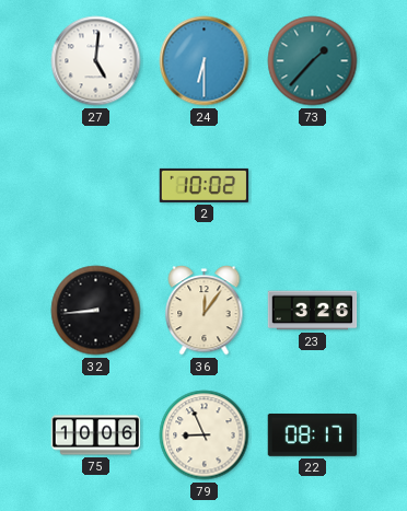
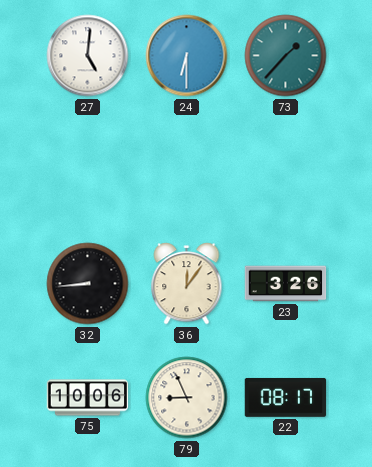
2: 10:02 -> none
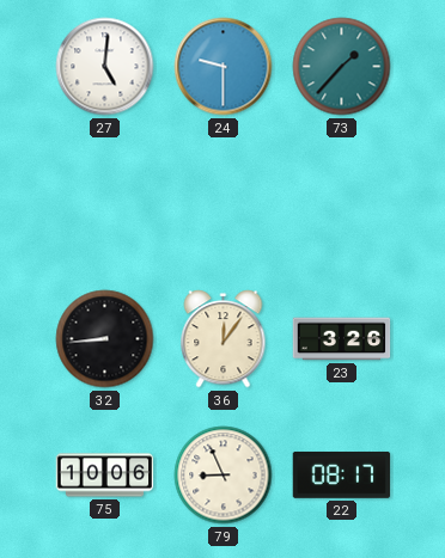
24: 6:30 -> 9:30
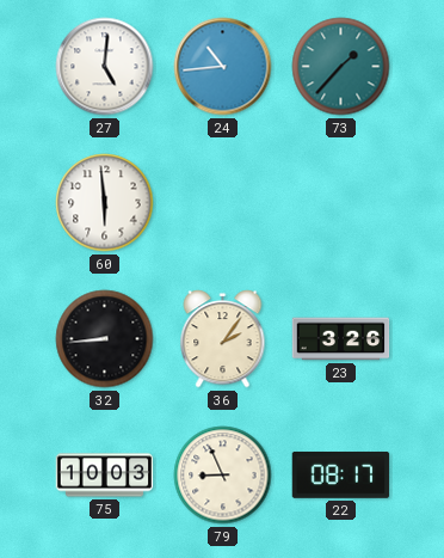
24: 9:30 -> 10:44
60: none -> 5:59
36: 12:06 -> 2:06
75: 10:06 -> 10:03
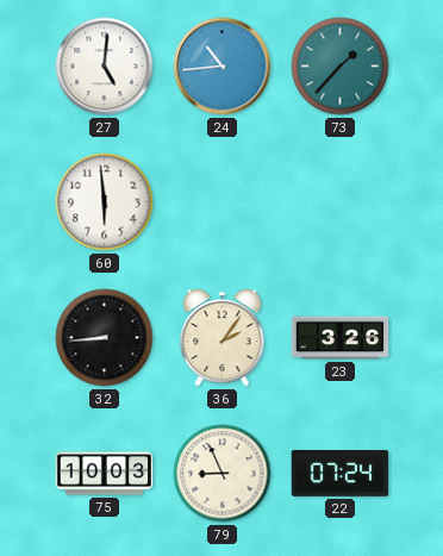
22: 08:17 -> 07:24
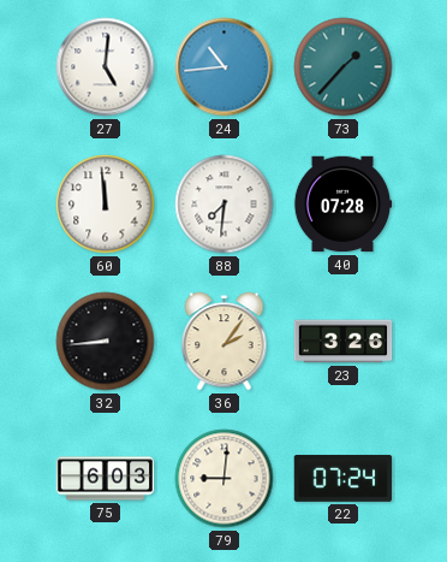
60: 5:59 -> 11:59
88: none -> 7:31
40: none -> 07:28
75: 10:03 -> 6:03
79: 8:56 -> 9:01
